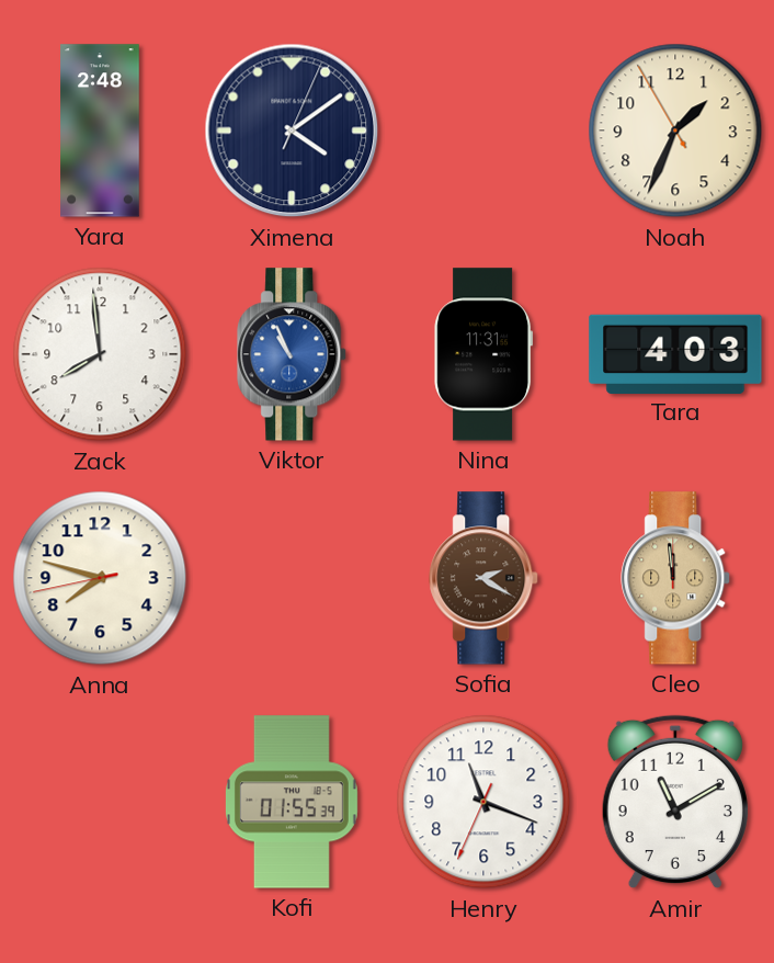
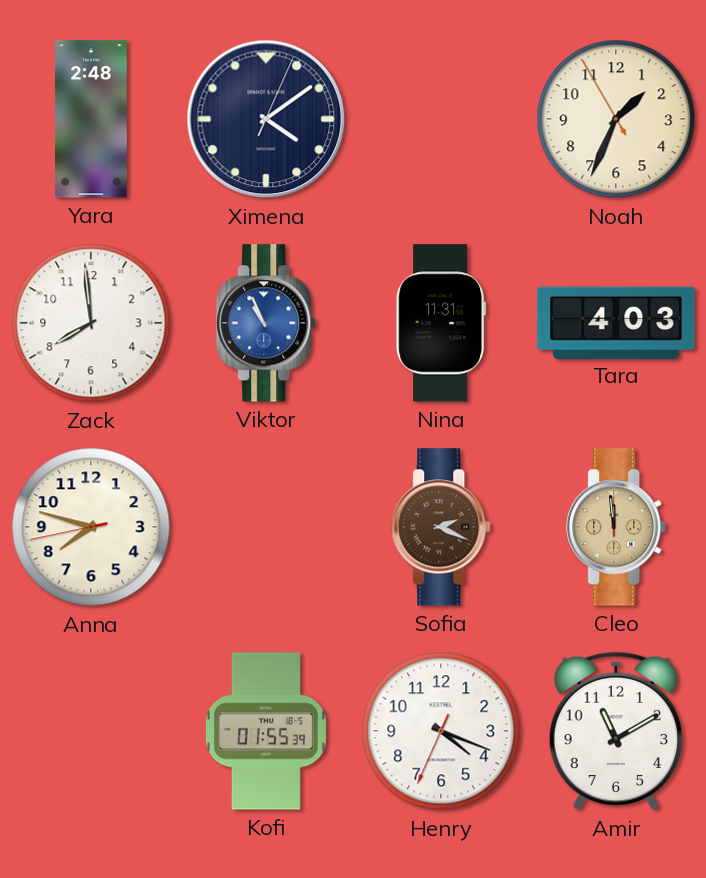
Sofia: 2:20 -> 2:19
Henry: 11:18 -> 4:18
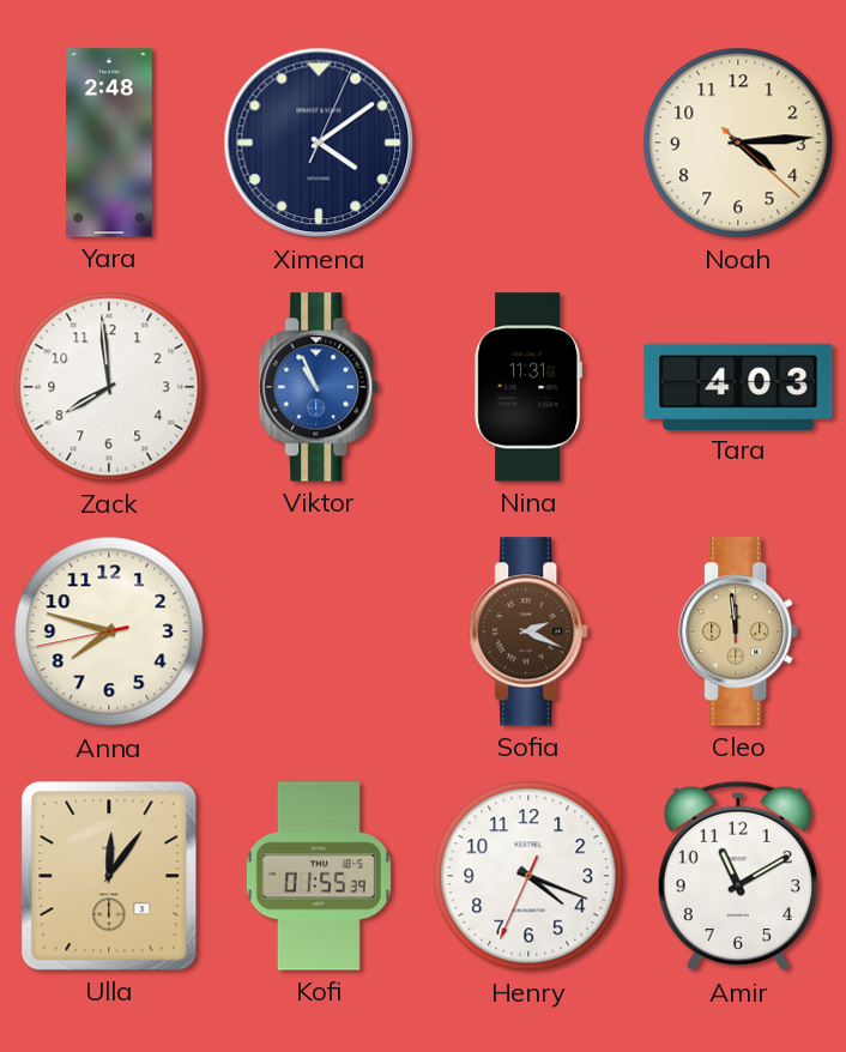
Noah: 1:33 -> 4:14
Ulla: none -> 12:06
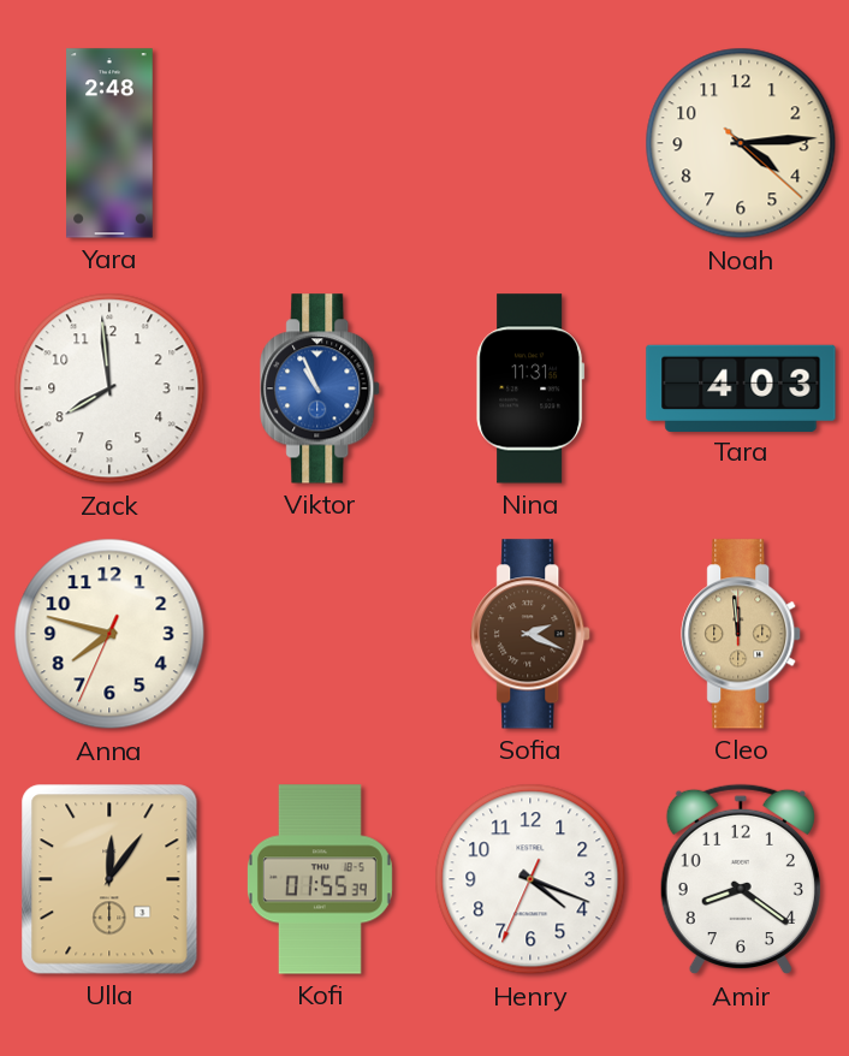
Ximena: 4:09 -> none
Anna: 7:47:43 -> 7:47:34
Amir: 11:10 -> 8:21
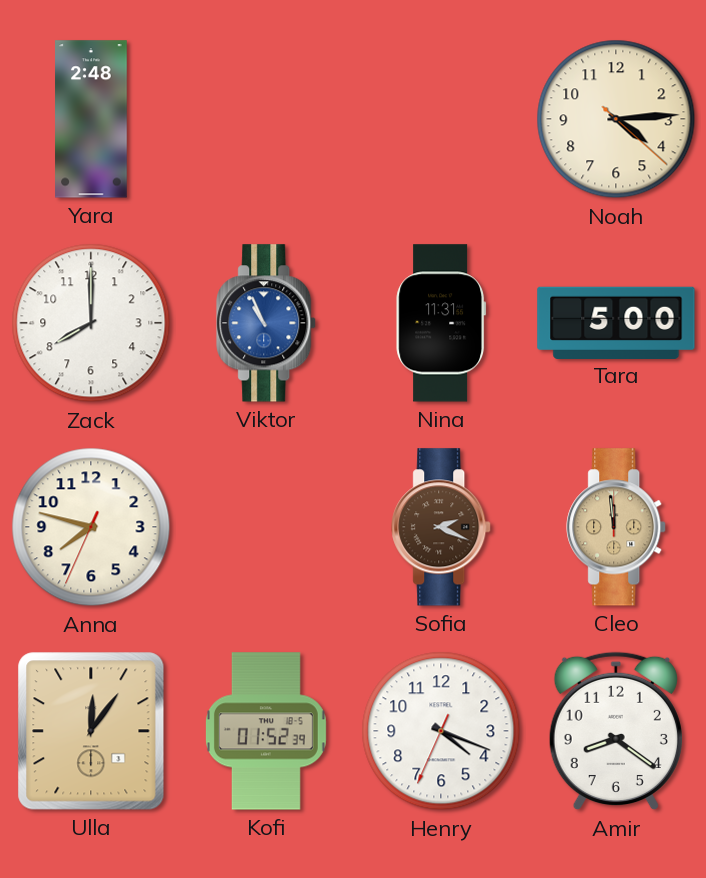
Zack: 7:59 -> 8:00
Tara: 4:03 -> 5:00
Kofi: 01:55 -> 01:52
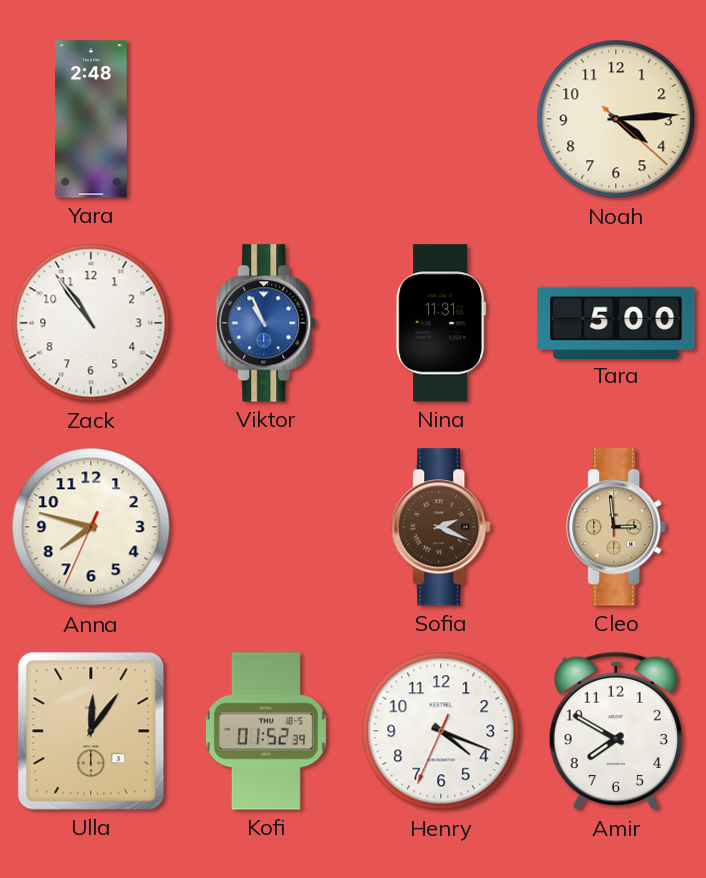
Zack: 8:00 -> 10:54
Cleo: 11:59 -> 2:59
Amir: 8:21 -> 7:50
